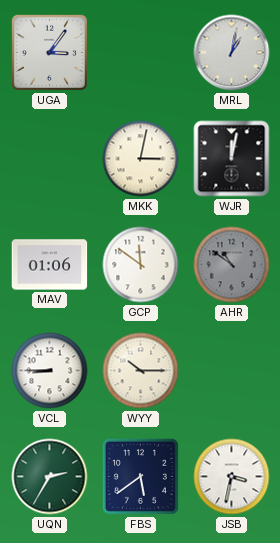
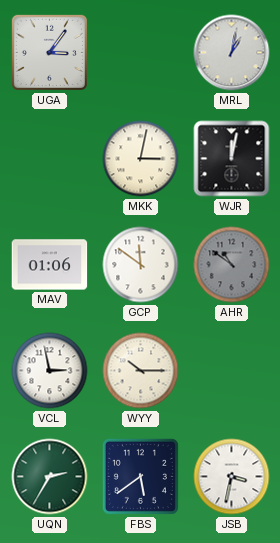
VCL: 8:45 -> 2:58
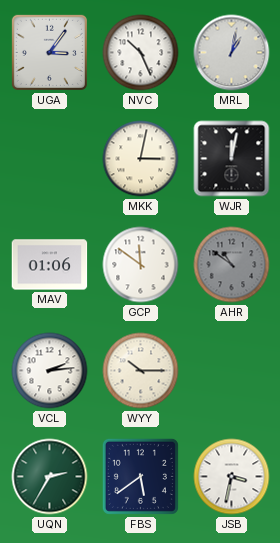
NVC: none -> 10:26
VCL: 2:58 -> 2:14
